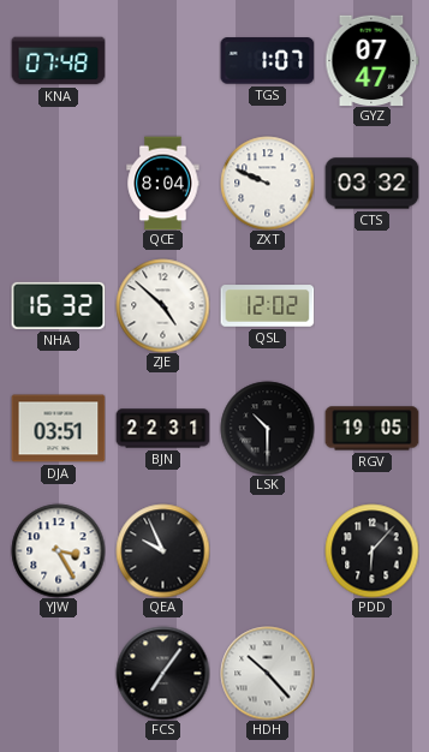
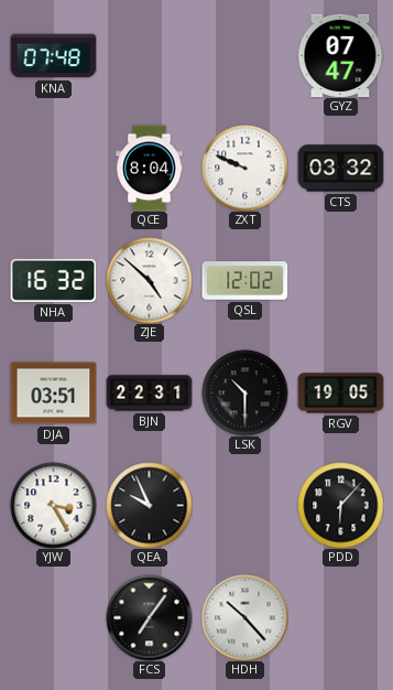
TGS: 1:07 -> none
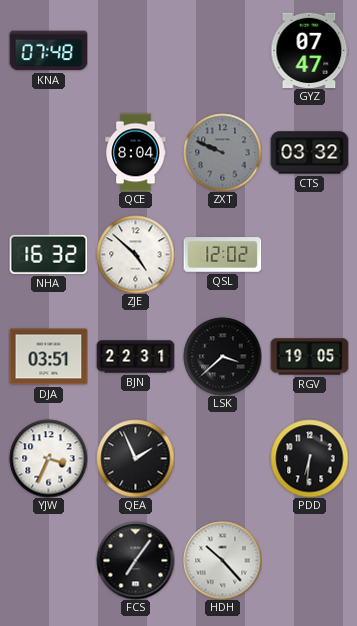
ZXT dial: white -> grey
LSK: 10:30 -> 3:38
YJW: 3:25 -> 3:34
QEA: 9:56 -> 1:56
PDD: 6:07 -> 6:31
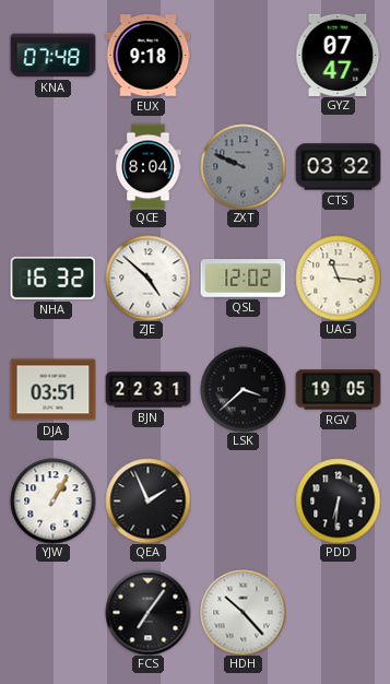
EUX: none -> 9:18
UAG: none -> 11:16
YJW: 3:34 -> 1:05
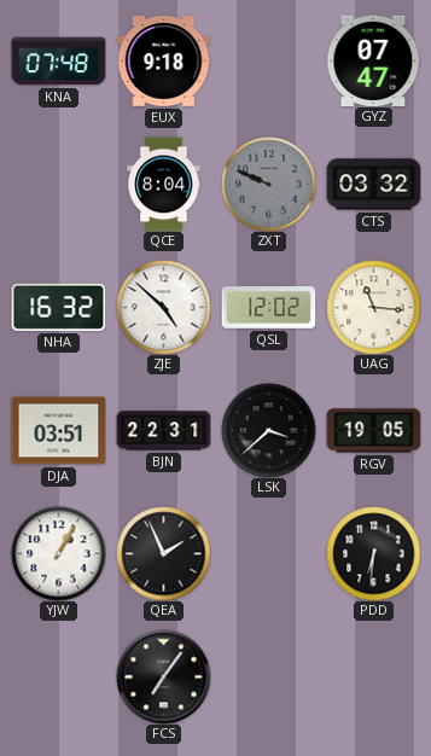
HDH: 10:23 -> none
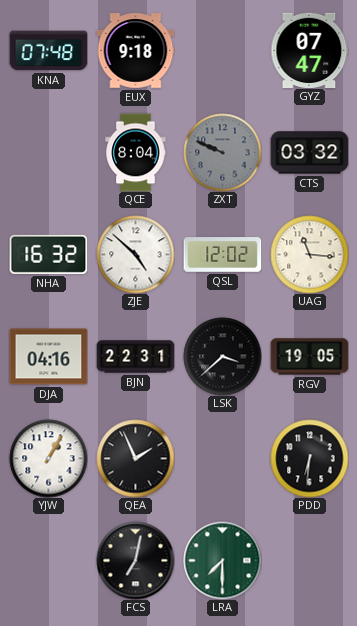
DJA: 03:51 -> 04:16
FCS: 7:06 -> 7:02
LRA: none -> 7:30
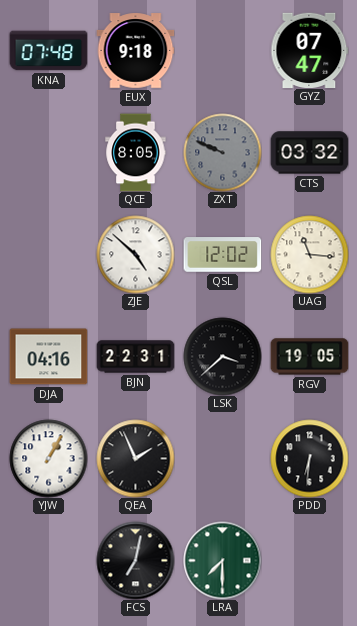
QCE: 8:04 -> 8:05
NHA: 16:32 -> none
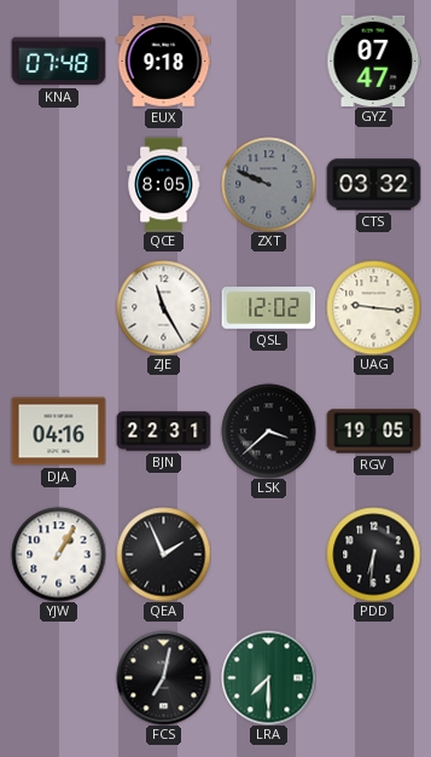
ZJE: 4:52 -> 11:25
UAG: 11:16 -> 9:16
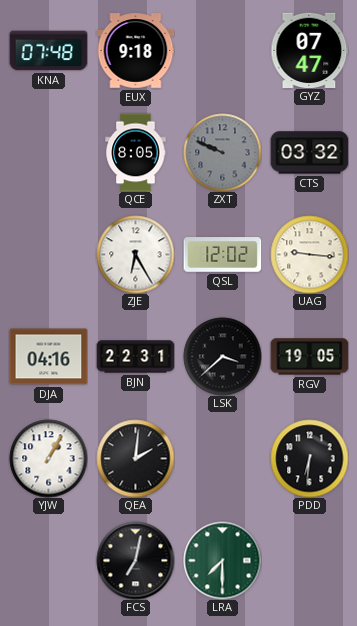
ZJE: 11:25 -> 6:25
QEA: 1:56 -> 2:01
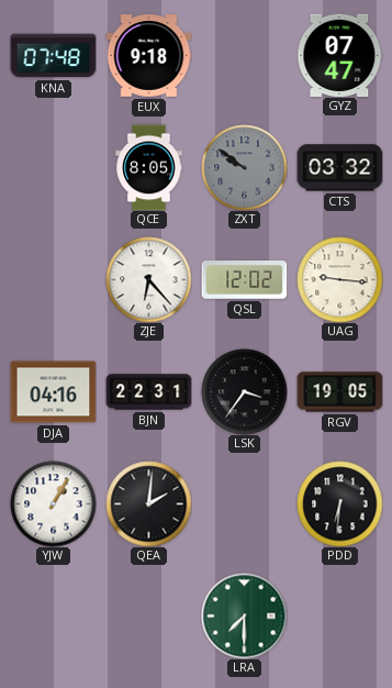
ZXT: 9:49 -> 9:51
ZJE: 6:25 -> 6:23
LSK: 3:38 -> 3:36
FCS: 7:02 -> none
